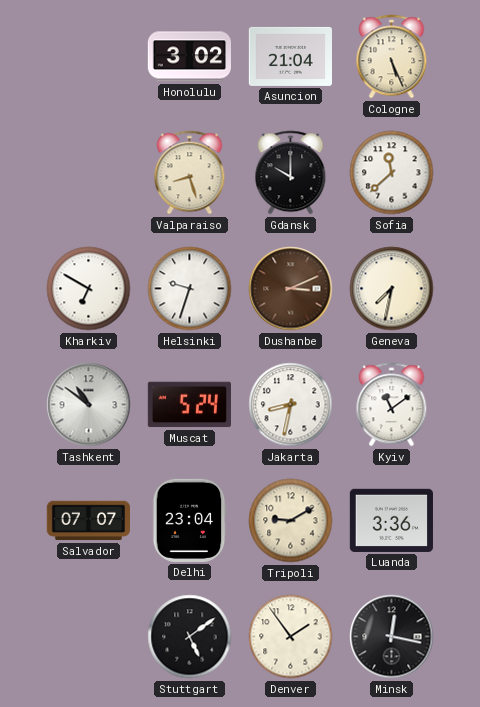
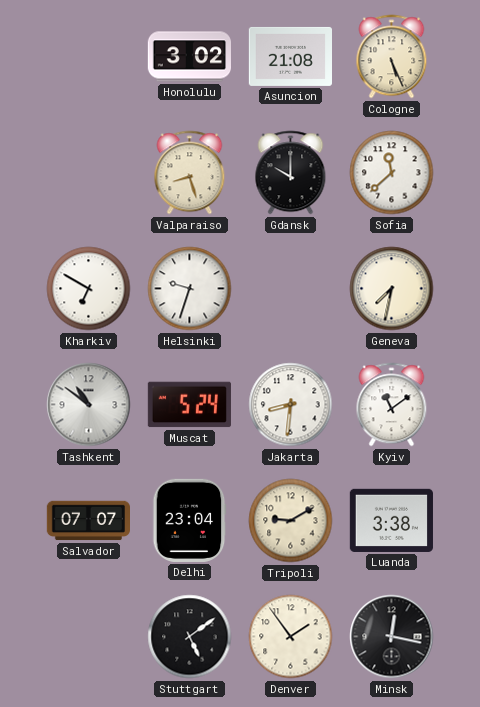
Asuncion: 21:04 -> 21:08
Dushanbe: 3:11 -> none
Jakarta: 8:32 -> 8:31
Luanda: 3:36 -> 3:38
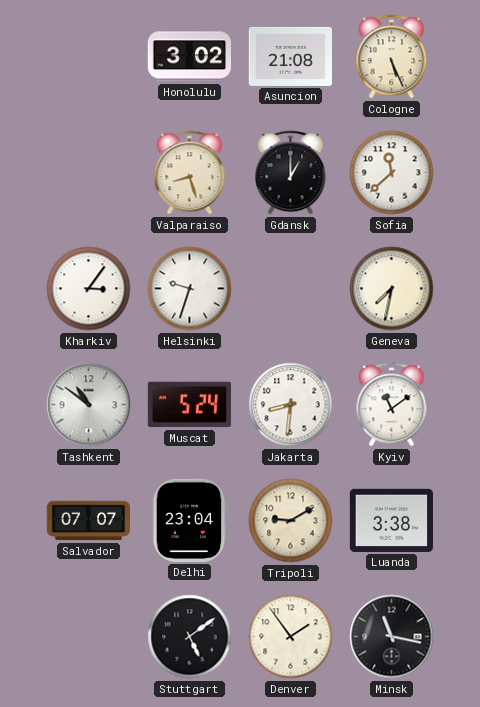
Gdansk: 10:00 -> 1:00
Kharkiv: 6:50 -> 3:06
Minsk: 12:17 -> 11:17
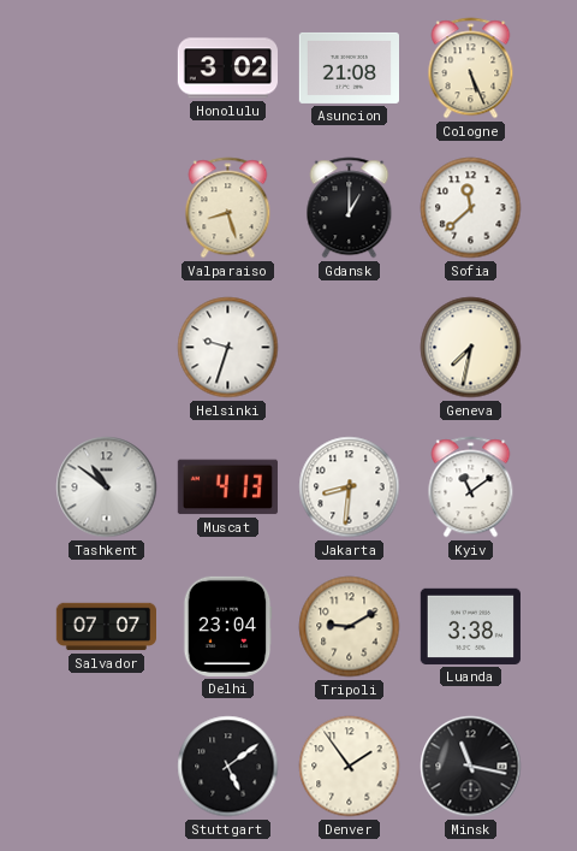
Kharkiv: 3:06 -> none
Muscat: 5:24 -> 4:13
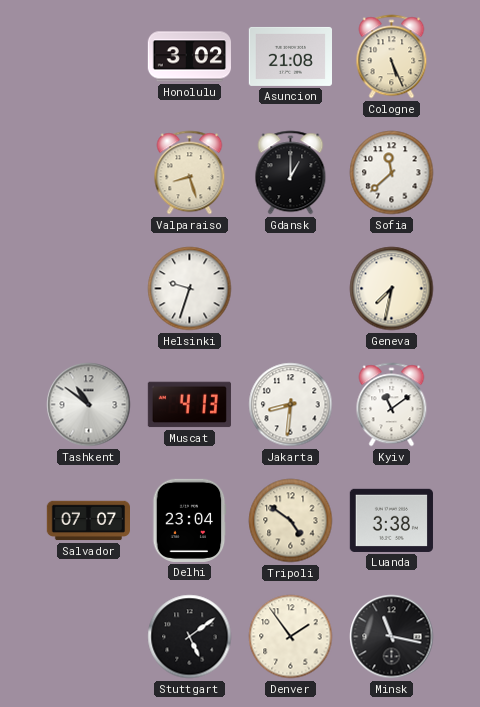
Tripoli: 9:10 -> 4:51
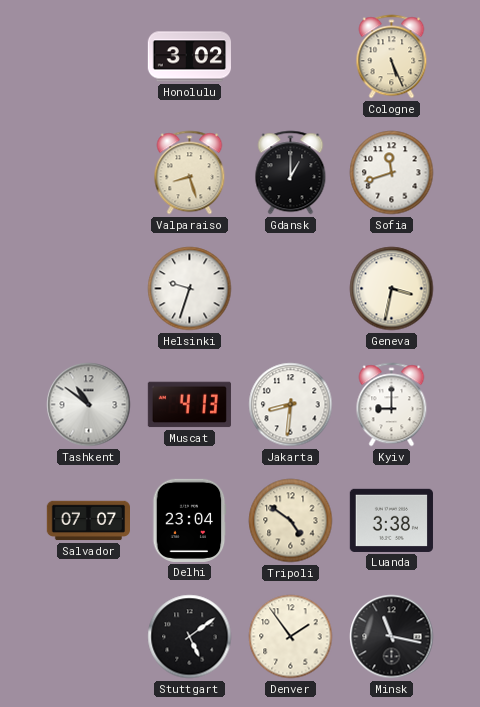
Asuncion: 21:08 -> none
Sofia: 11:38 -> 11:42
Geneva: 7:32 -> 3:32
Kyiv: 11:09 -> 9:00
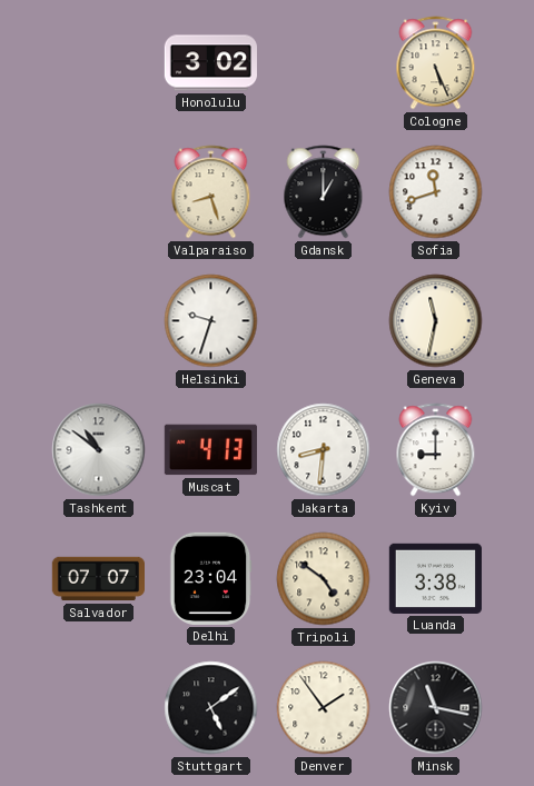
Geneva: 3:32 -> 11:32
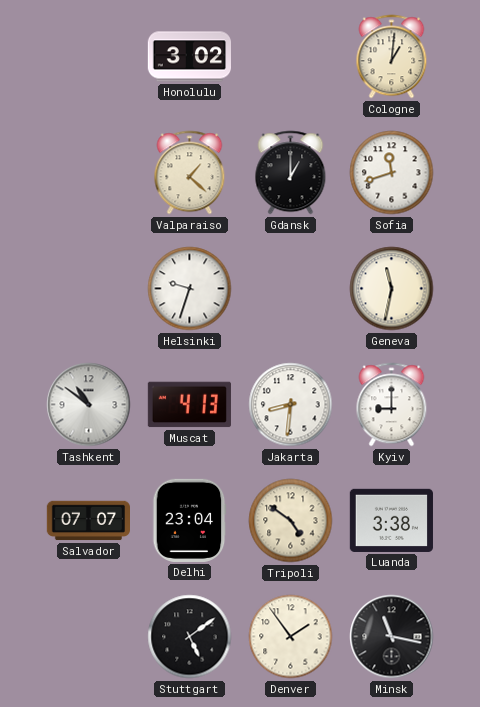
Cologne: 5:26 -> 1:01
Valparaiso: 8:27 -> 1:22
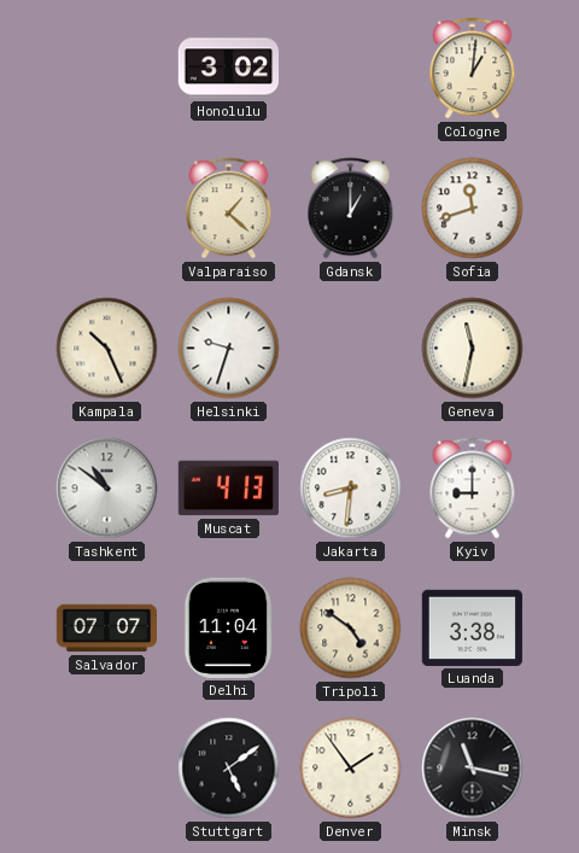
Kampala: none -> 10:26
Delhi: 23:04 -> 11:04
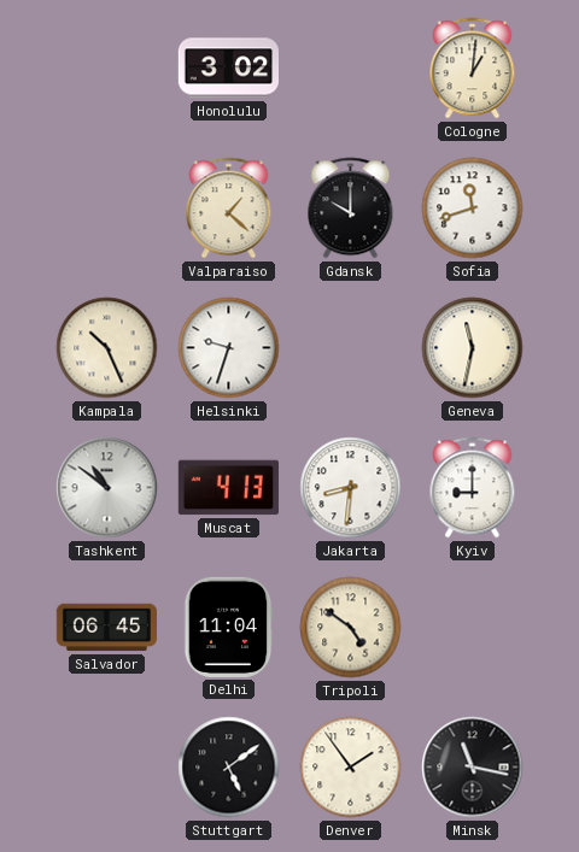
Gdansk: 1:00 -> 10:00
Salvador: 07:07 -> 06:45
Luanda: 3:38 -> none
